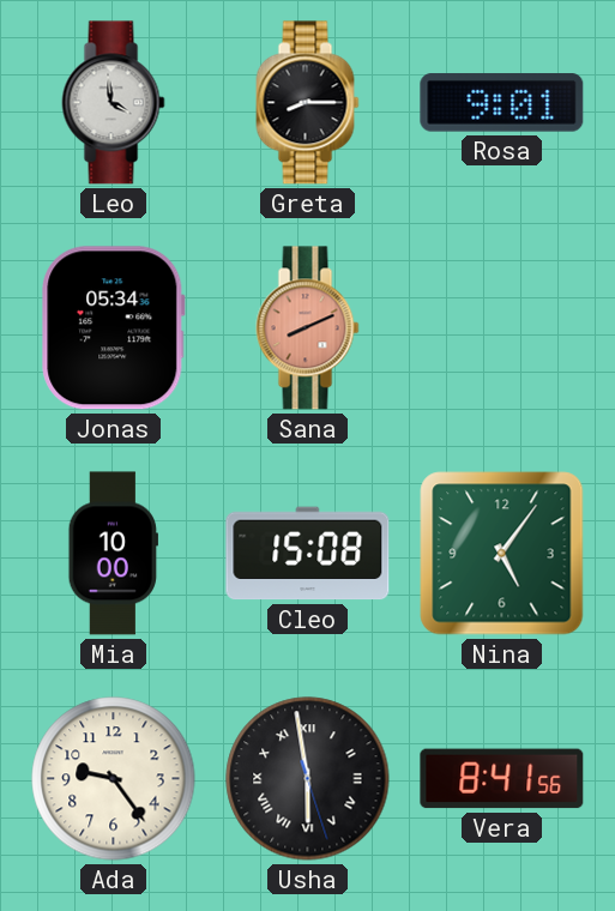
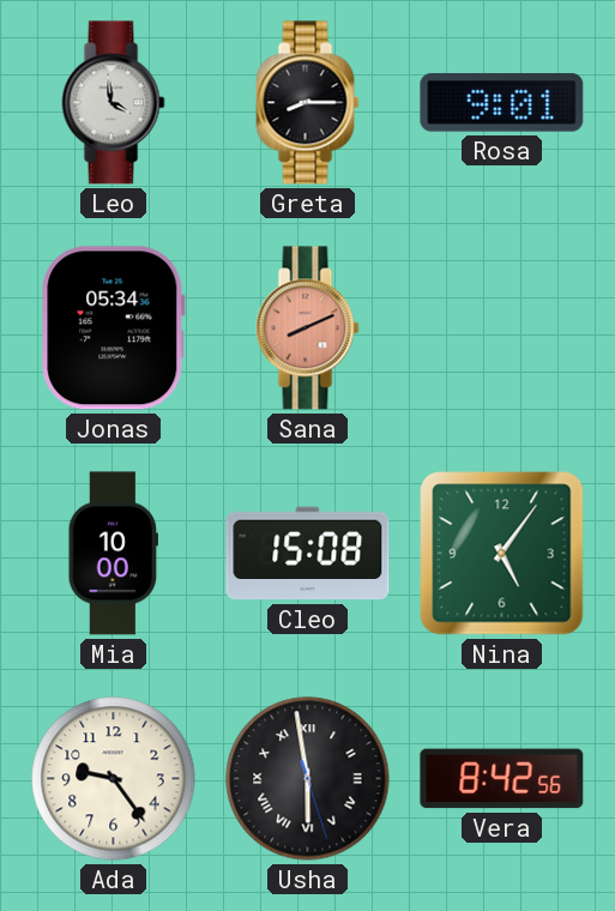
Vera: 8:41 -> 8:42
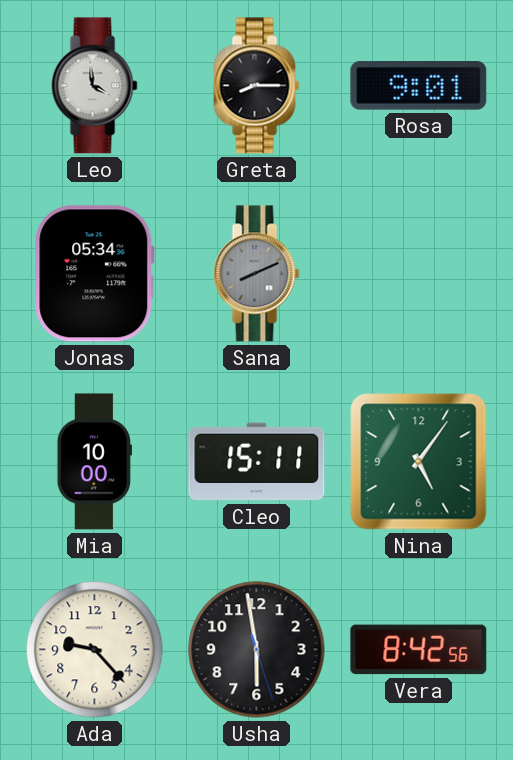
Sana dial: salmon -> grey
Cleo: 15:08 -> 15:11
Ada: 9:24 -> 9:23
Usha numerals: Roman -> Arabic
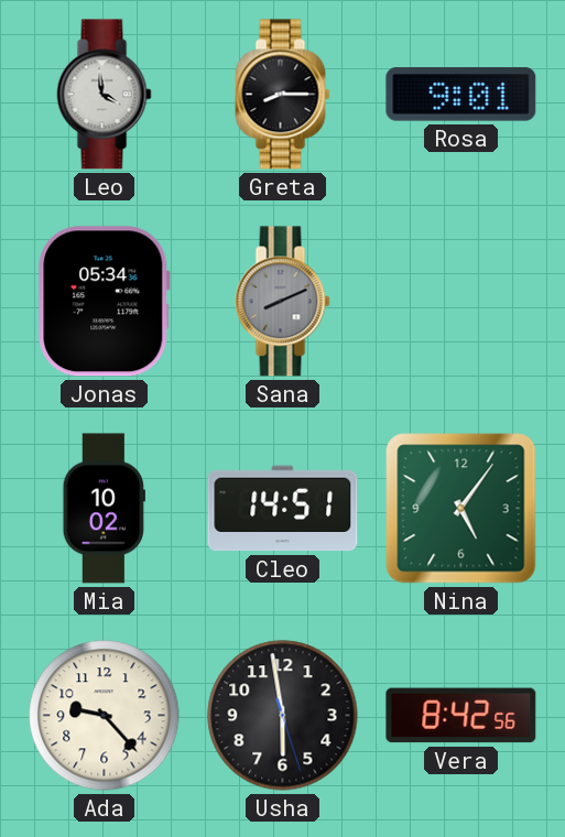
Mia: 10:00 -> 10:02
Cleo: 15:11 -> 14:51
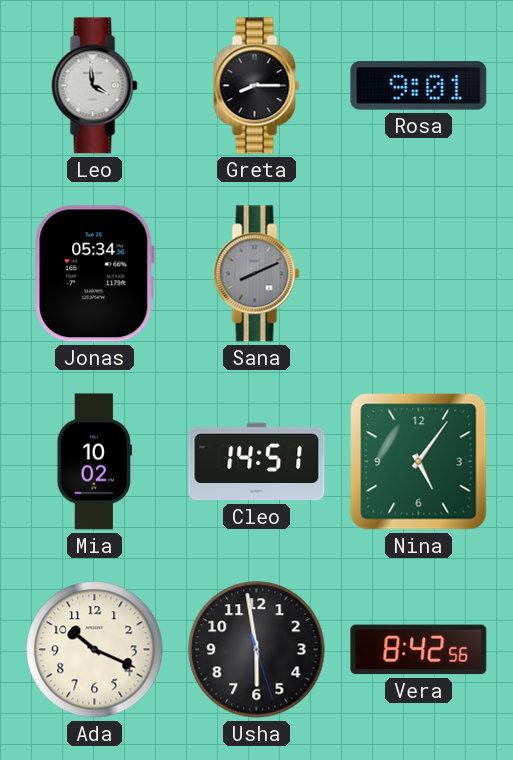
Ada: 9:23 -> 10:19
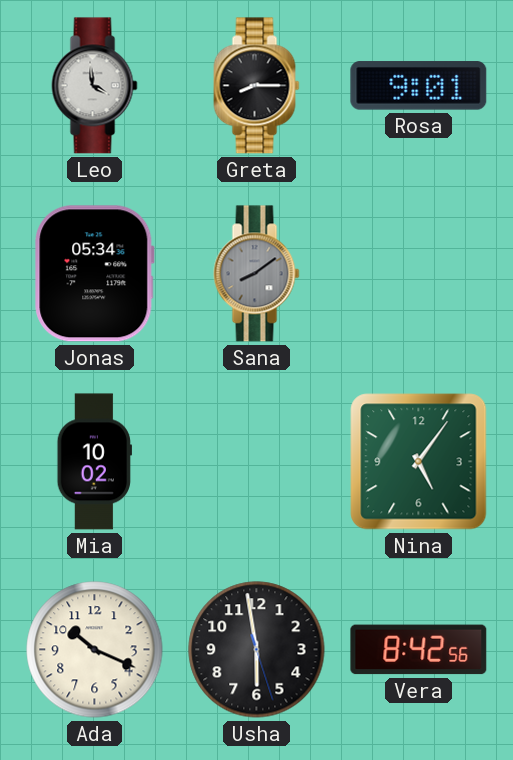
Sana: 8:11 -> 8:09
Cleo: 14:51 -> none
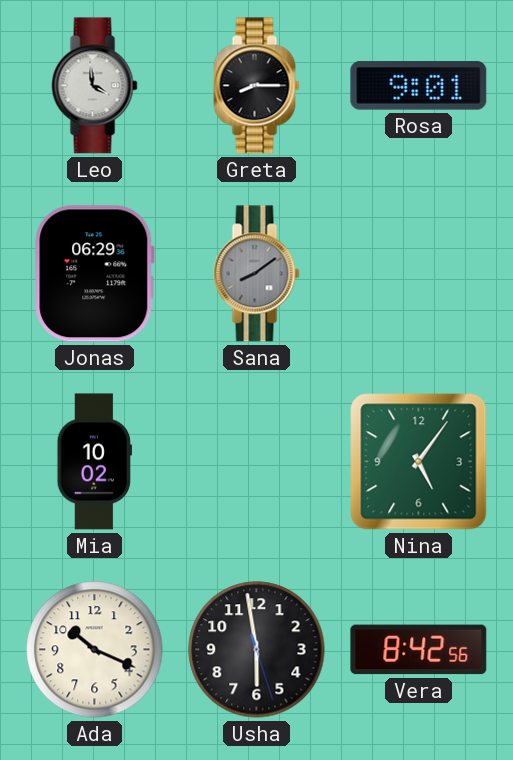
Jonas: 05:34 -> 06:29
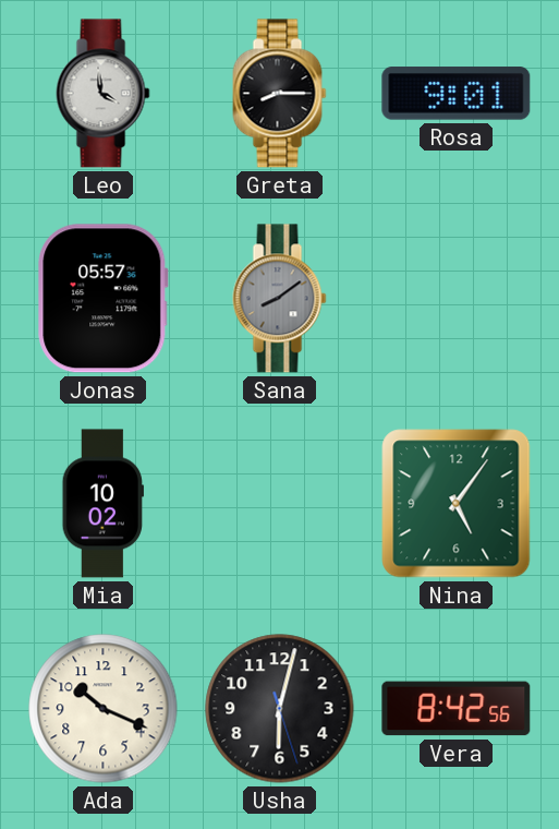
Jonas: 06:29 -> 05:57
Usha: 5:58 -> 6:02
